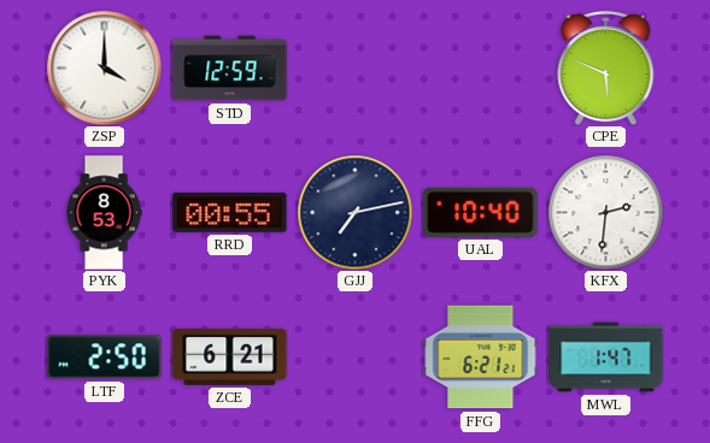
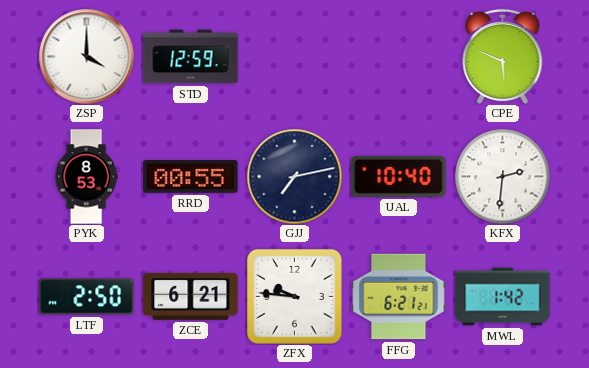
ZFX: none -> 9:46
MWL: 1:47 -> 1:42
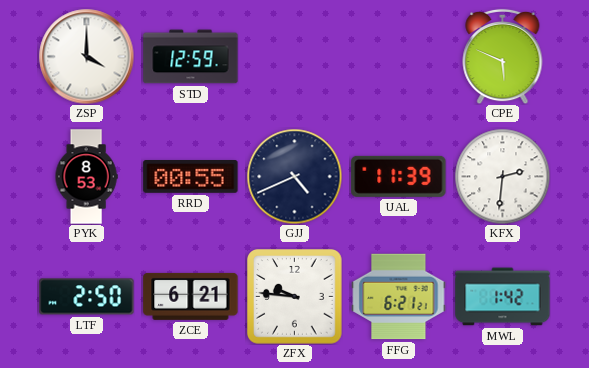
GJJ: 7:13 -> 4:41
UAL: 10:40 -> 11:39
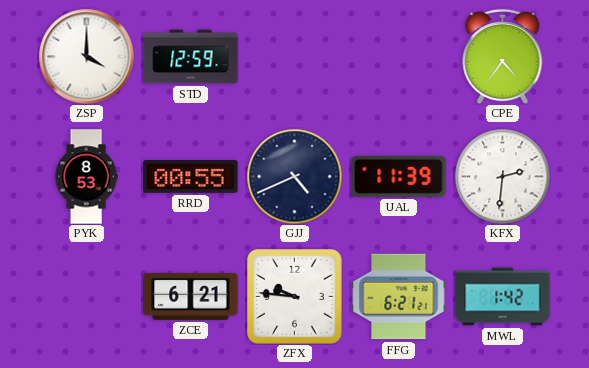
CPE: 5:49 -> 4:36
LTF: 2:50 -> none
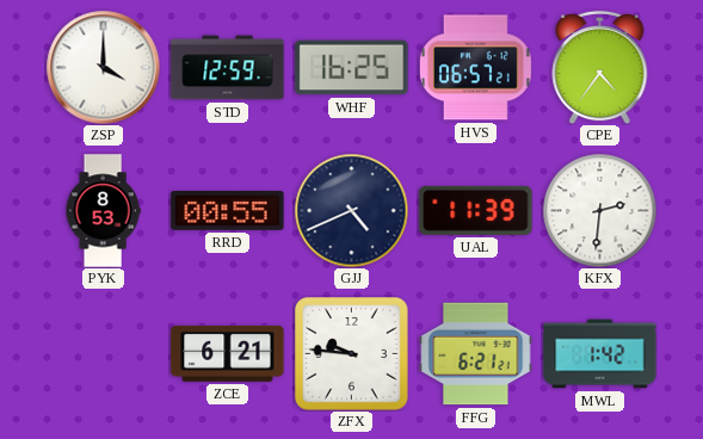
WHF: none -> 16:25
HVS: none -> 06:57
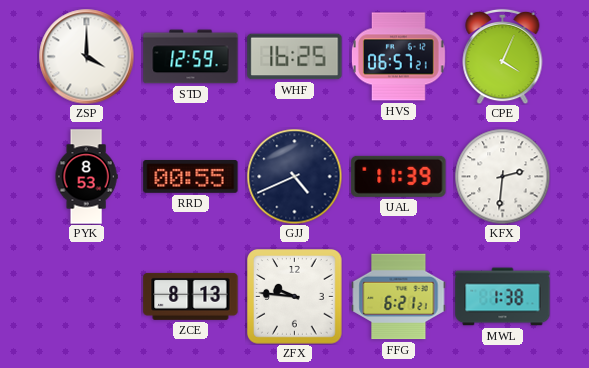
CPE: 4:36 -> 4:04
ZCE: 6:21 -> 8:13
MWL: 1:42 -> 1:38
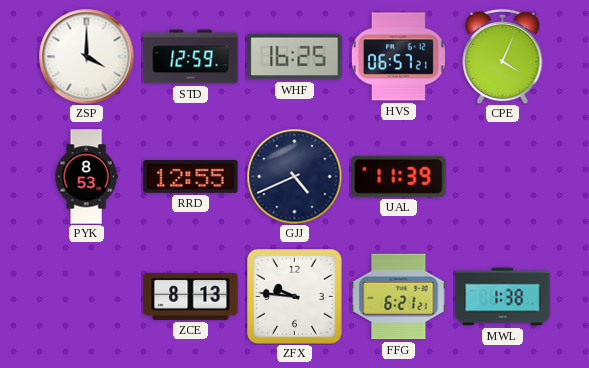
RRD: 00:55 -> 12:55
KFX: 2:31 -> none
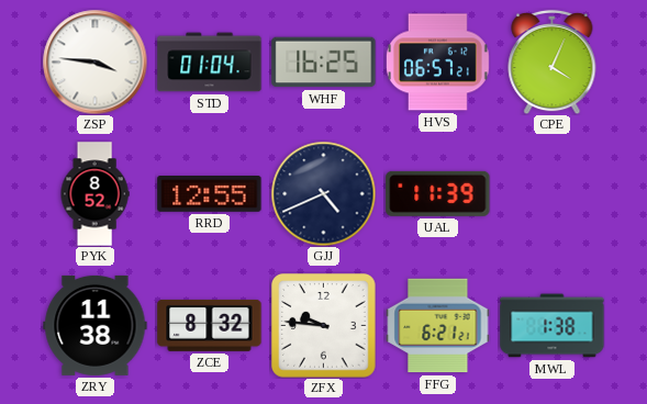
ZSP: 4:00 -> 3:46
STD: 12:59 -> 01:04
PYK: 8:53 -> 8:52
ZRY: none -> 11:38
ZCE: 8:13 -> 8:32
